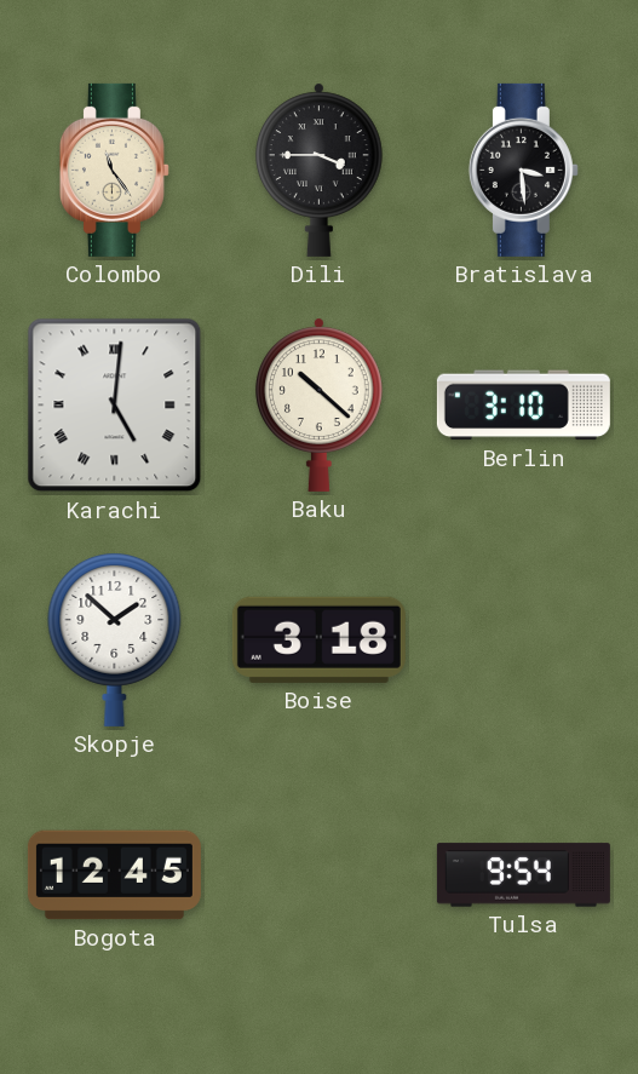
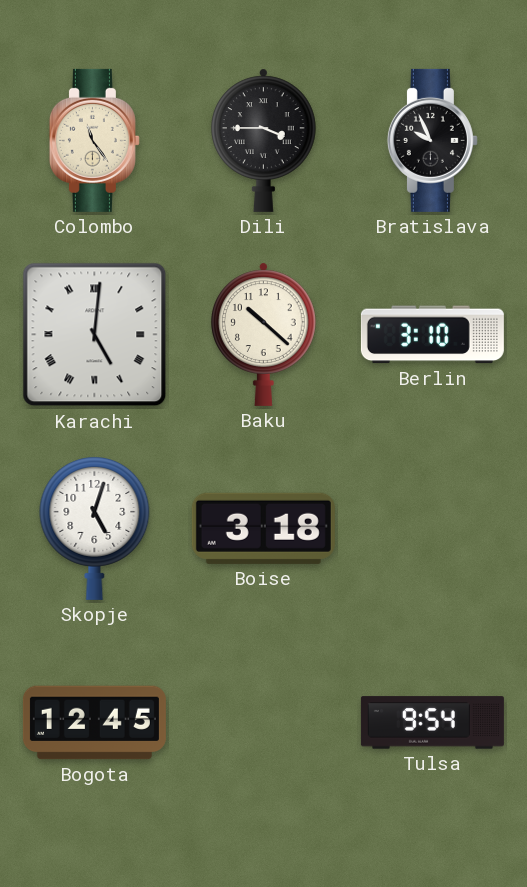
Bratislava: 3:29 -> 9:56
Skopje: 1:52 -> 5:03
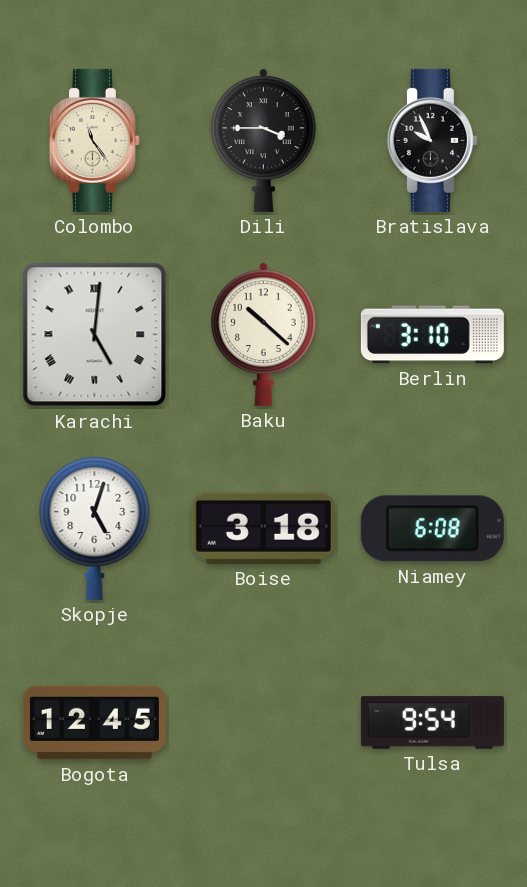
Niamey: none -> 6:08
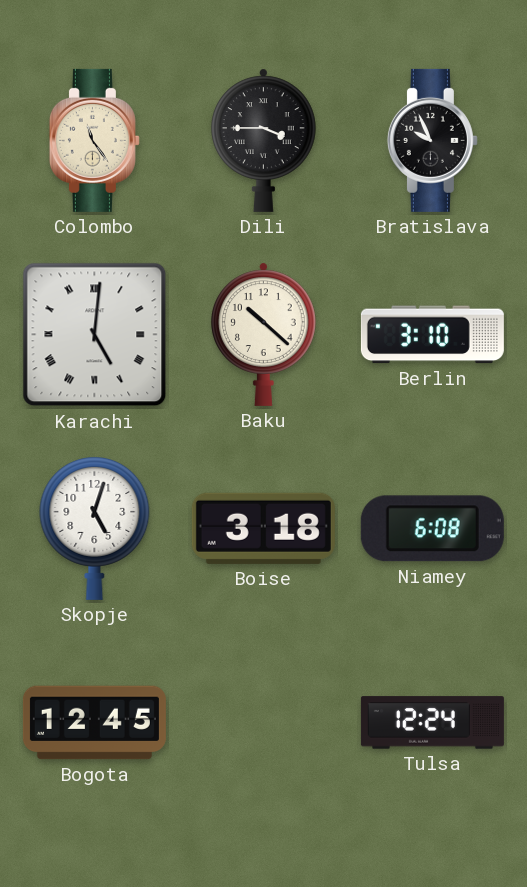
Tulsa: 9:54 -> 12:24
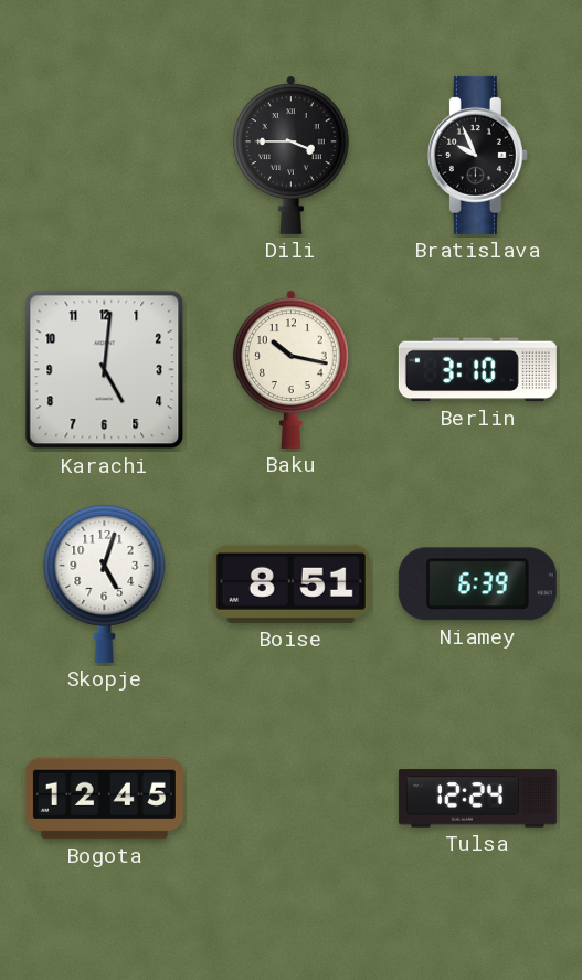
Colombo: 11:24 -> none
Karachi numerals: Roman -> Arabic
Baku: 10:22 -> 10:17
Boise: 3:18 -> 8:51
Niamey: 6:08 -> 6:39
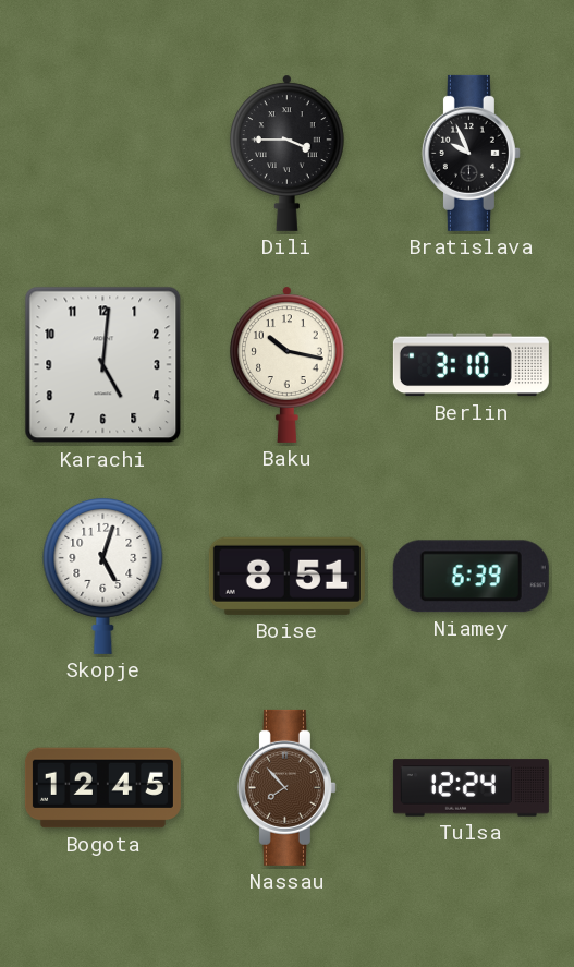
Nassau: none -> 7:53
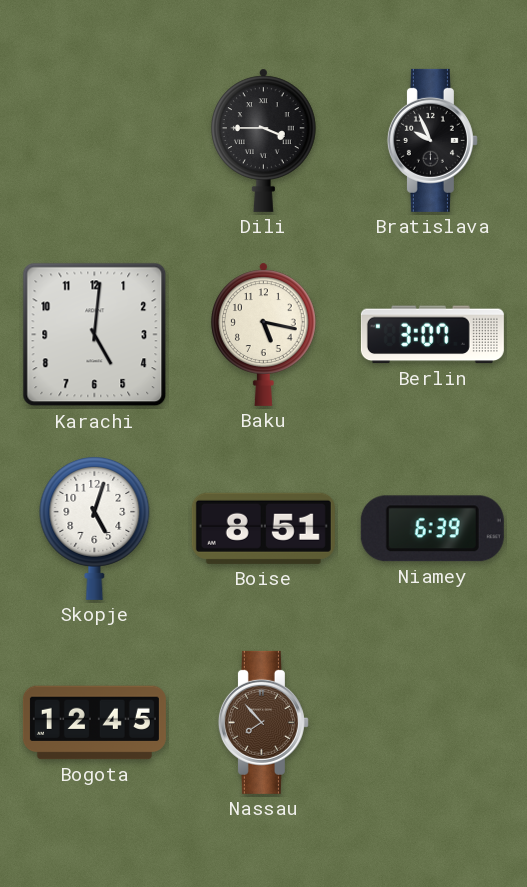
Baku: 10:17 -> 5:17
Berlin: 3:10 -> 3:07
Tulsa: 12:24 -> none
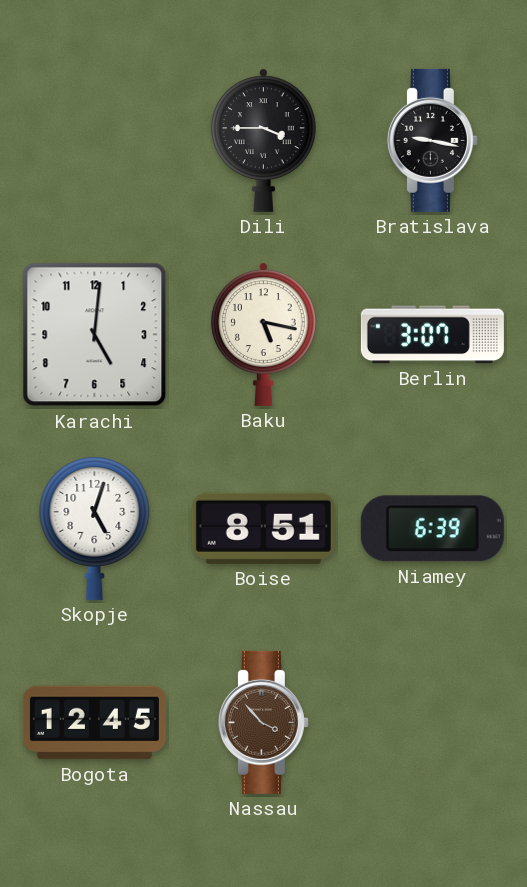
Bratislava: 9:56 -> 9:17
Nassau: 7:53 -> 3:53
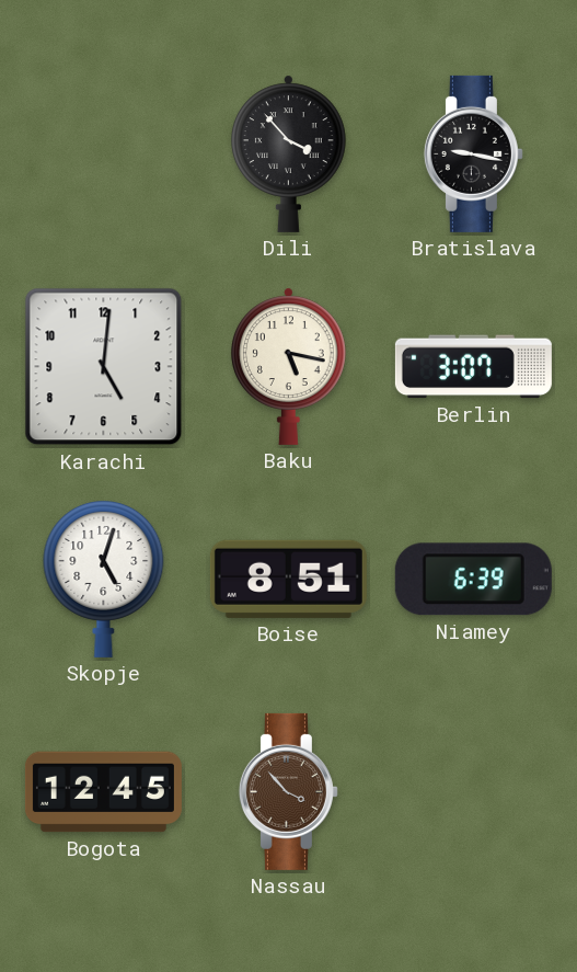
Dili: 3:45 -> 3:53
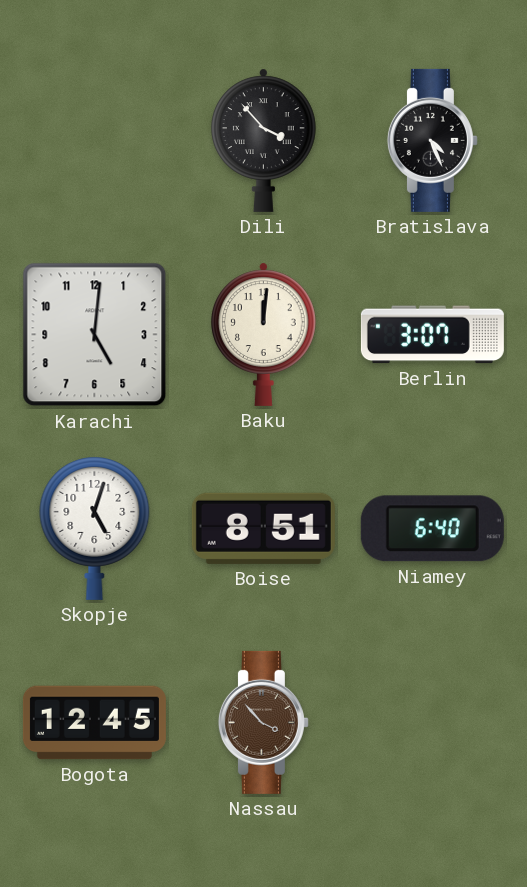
Bratislava: 9:17 -> 4:26
Baku: 5:17 -> 12:01
Niamey: 6:39 -> 6:40
